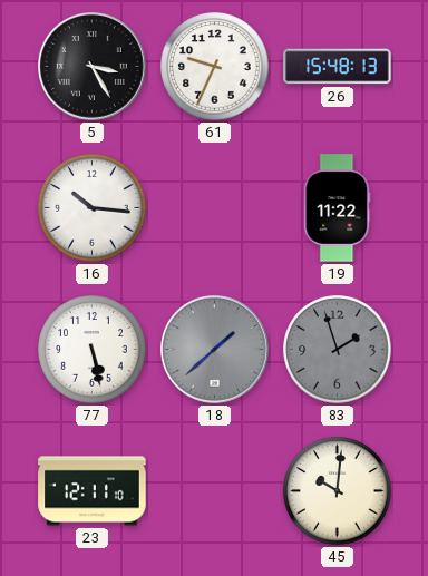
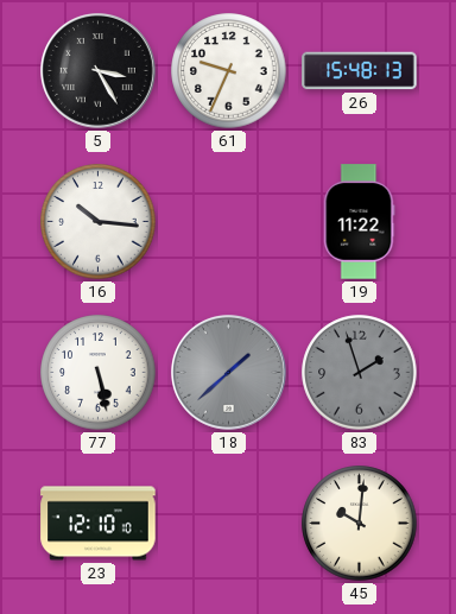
23: 12:11 -> 12:10
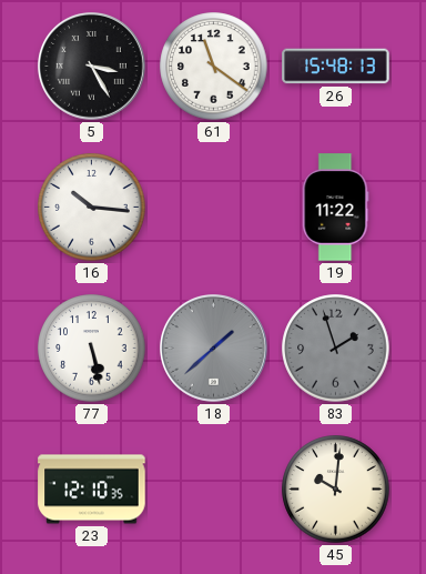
61: 9:34 -> 11:21
23: 12:10:10 -> 12:10:35
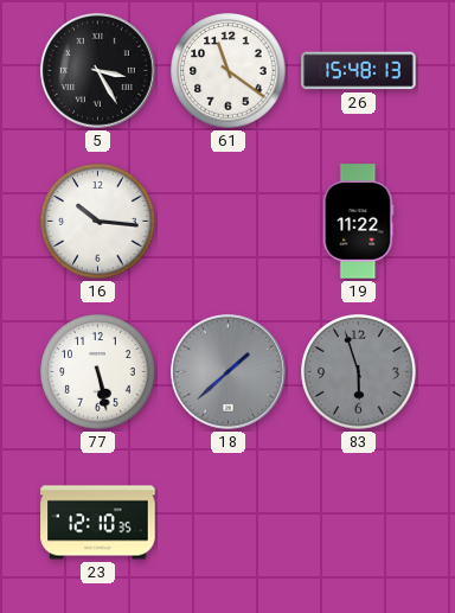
83: 1:57 -> 5:57
45: 10:01 -> none
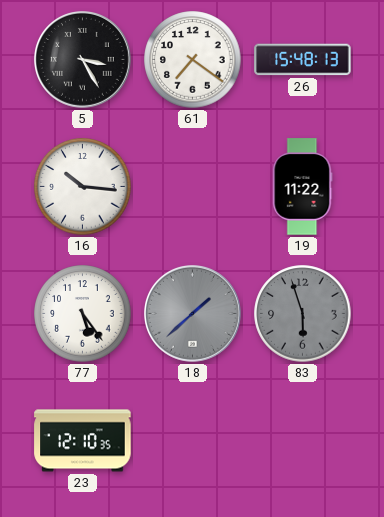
61: 11:21 -> 7:21
77: 5:28 -> 5:24
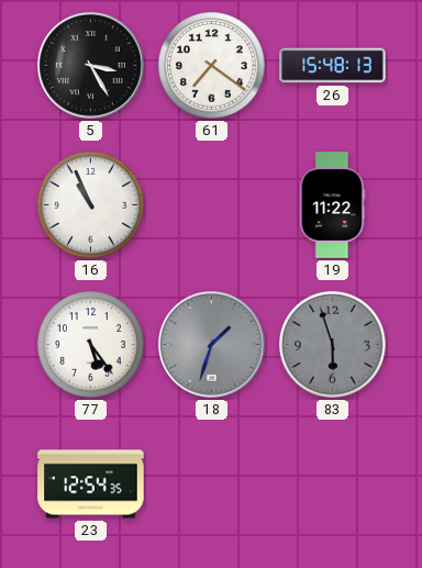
16: 10:16 -> 10:56
18: 1:38 -> 1:33
23: 12:10 -> 12:54
